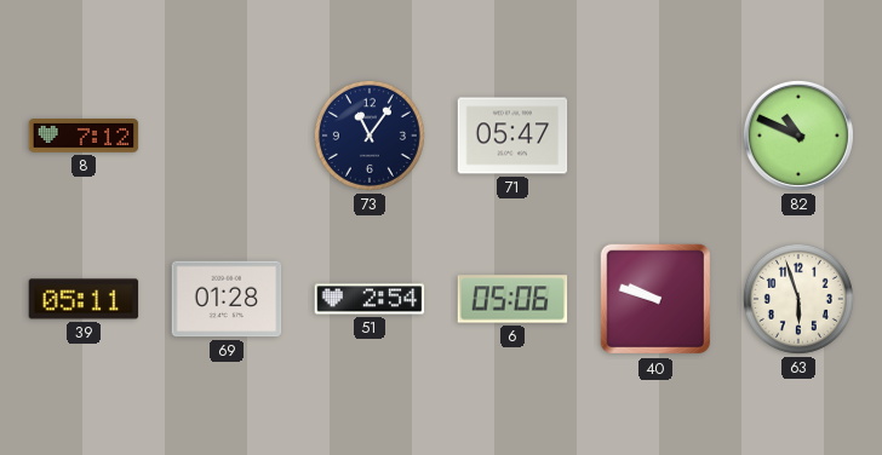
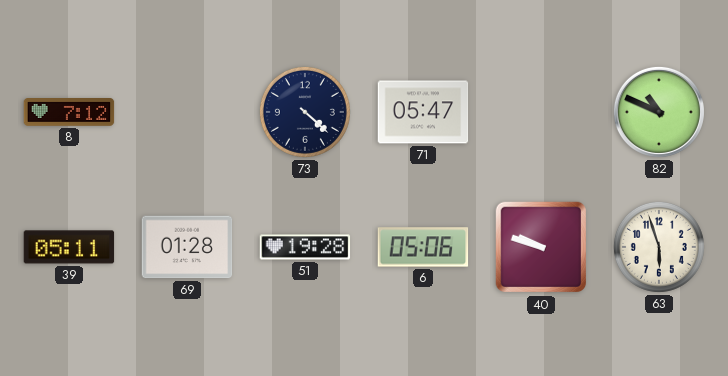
73: 11:06 -> 4:22
51: 2:54 -> 19:28
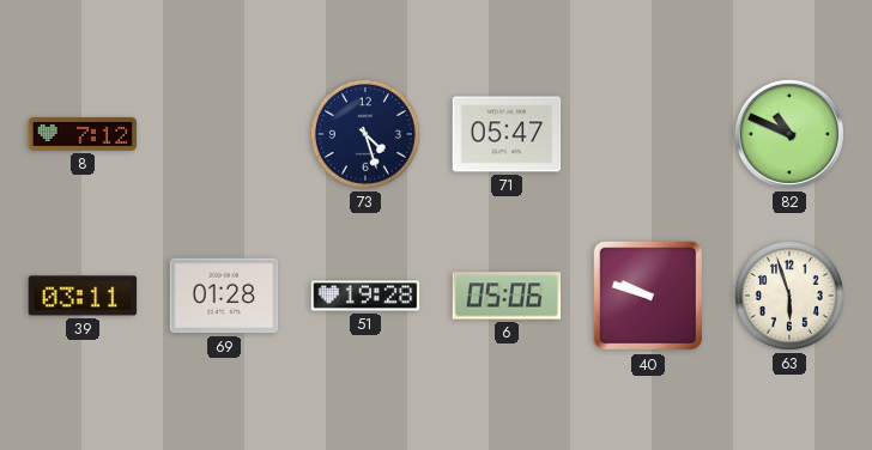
73: 4:22 -> 4:27
39: 05:11 -> 03:11
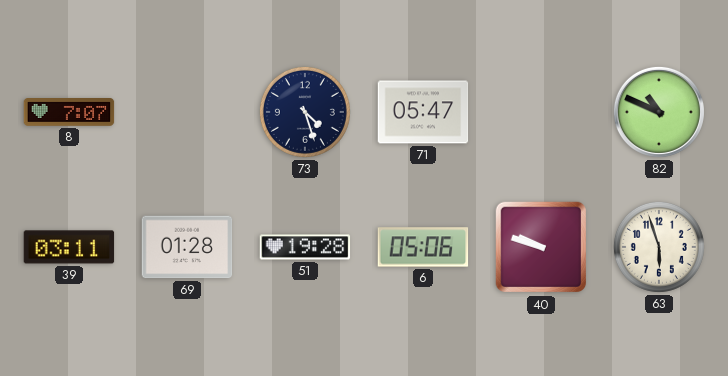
8: 7:12 -> 7:07
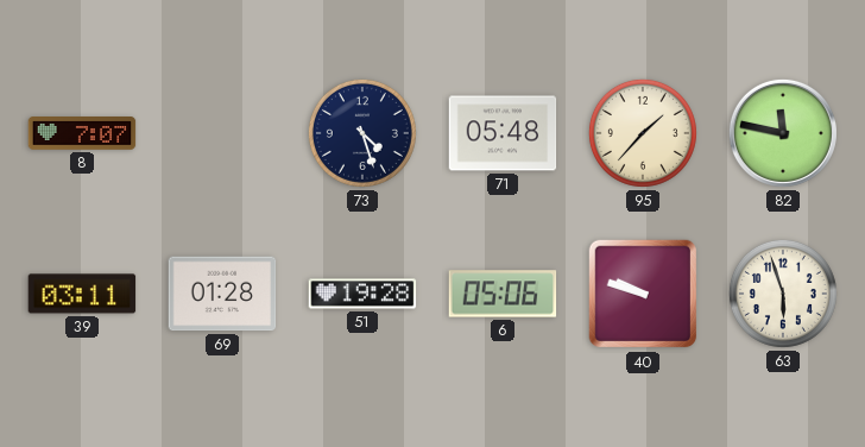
71: 05:47 -> 05:48
95: none -> 1:37
82: 10:49 -> 11:47
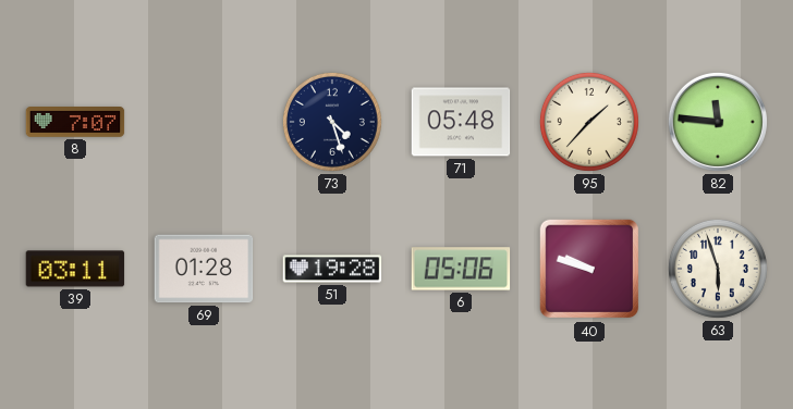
82: 11:47 -> 11:46
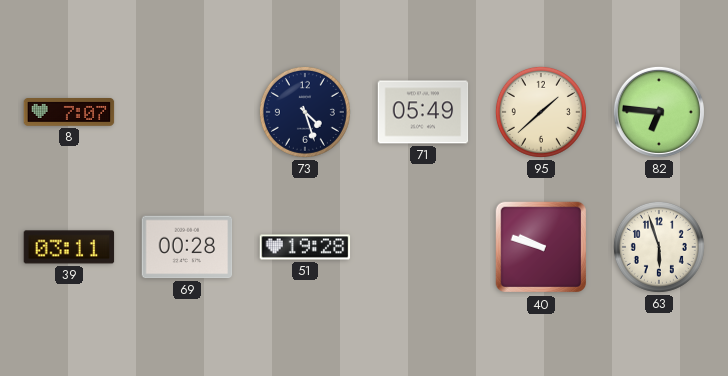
71: 05:48 -> 05:49
95: 1:37 -> 1:38
82: 11:46 -> 6:46
69: 01:28 -> 00:28
6: 05:06 -> none
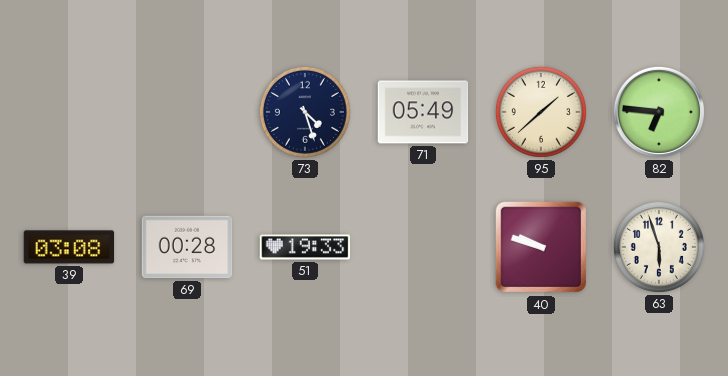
8: 7:07 -> none
39: 03:11 -> 03:08
51: 19:28 -> 19:33
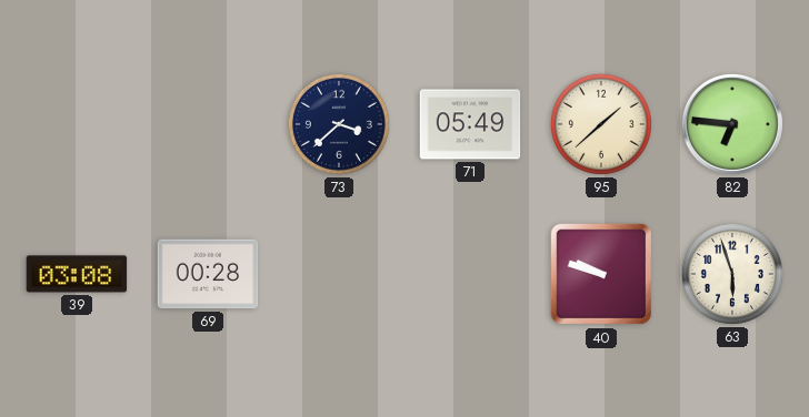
73: 4:27 -> 3:38
51: 19:33 -> none
